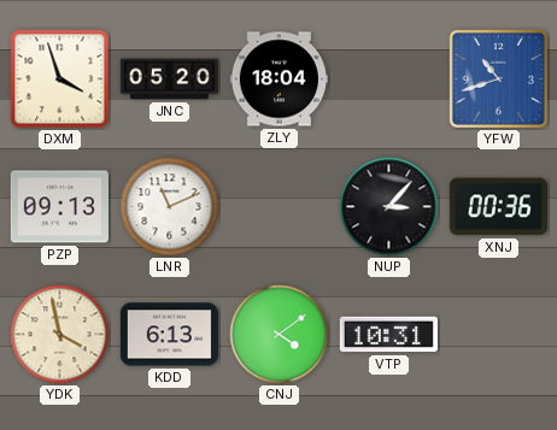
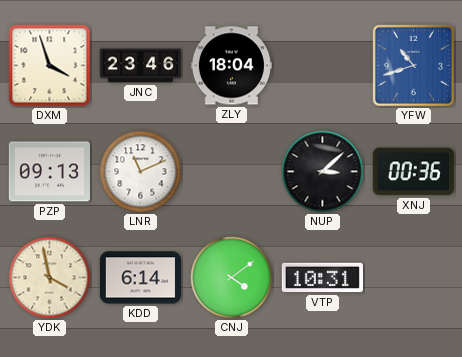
JNC: 05:20 -> 23:46
NUP: 3:07 -> 3:08
KDD: 6:13 -> 6:14
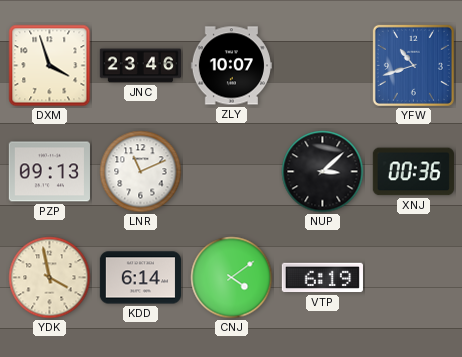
ZLY: 18:04 -> 10:07
VTP: 10:31 -> 6:19
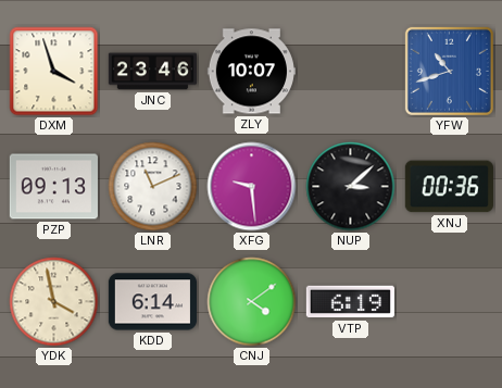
XFG: none -> 9:29
